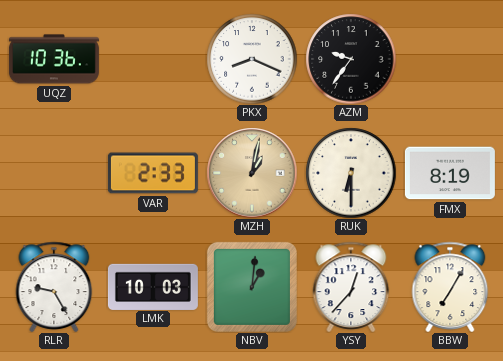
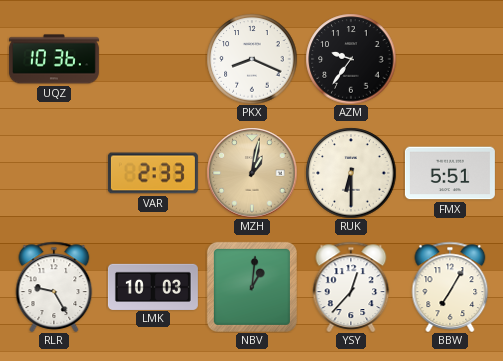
FMX: 8:19 -> 5:51
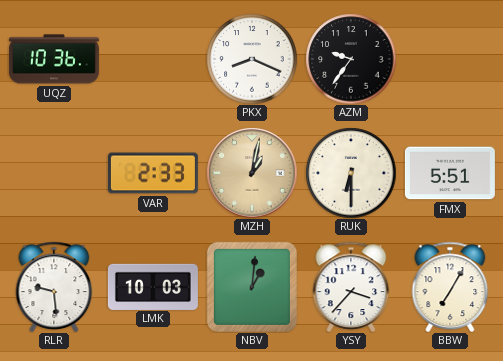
RLR: 9:25 -> 9:29
YSY: 12:37 -> 3:37
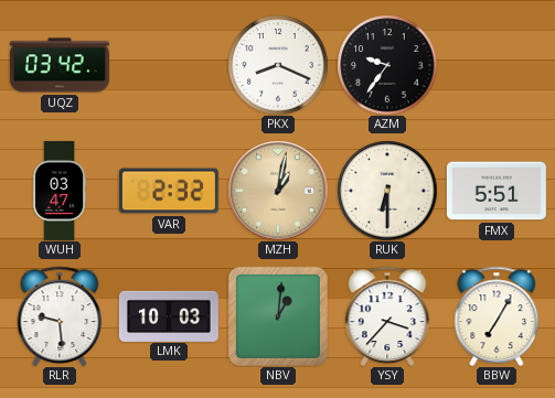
UQZ: 10:36 -> 03:42
WUH: none -> 03:47
VAR: 2:33 -> 2:32
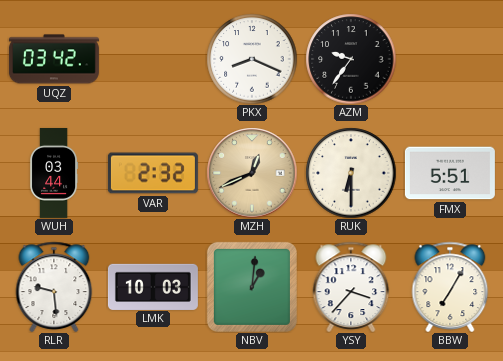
WUH: 03:47 -> 03:44
MZH: 1:02 -> 12:41
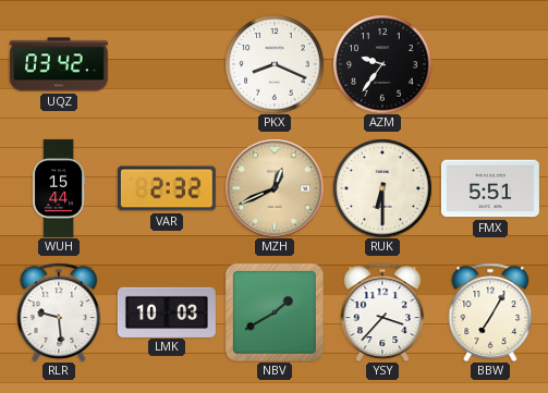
WUH: 03:44 -> 15:44
NBV: 1:01 -> 1:40
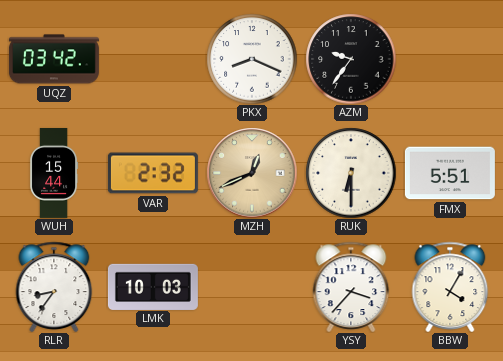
RLR: 9:29 -> 8:36
NBV: 1:40 -> none
BBW: 7:05 -> 4:05
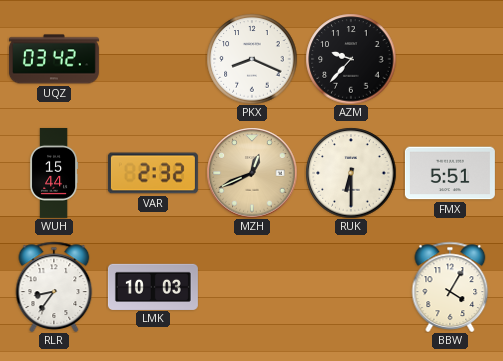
AZM: 9:36 -> 9:37
YSY: 3:37 -> none
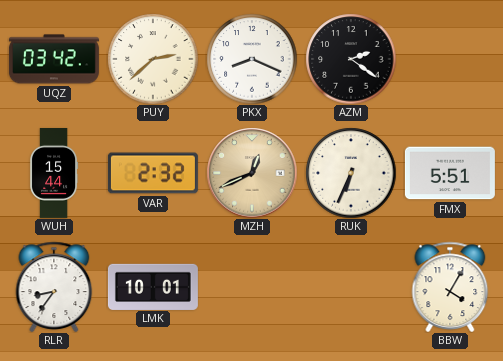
PUY: none -> 2:38
AZM: 9:37 -> 2:21
RUK: 6:30 -> 6:34
LMK: 10:03 -> 10:01
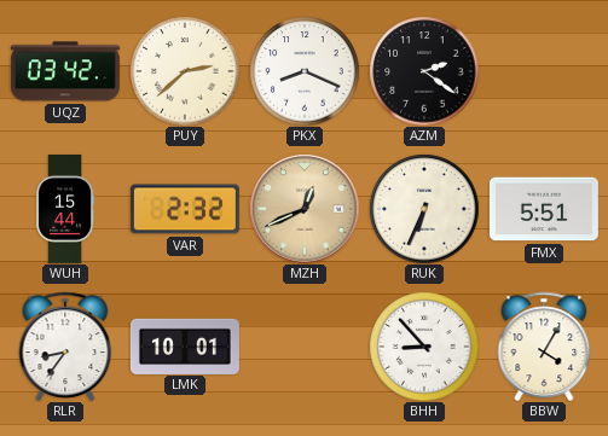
BHH: none -> 8:53
